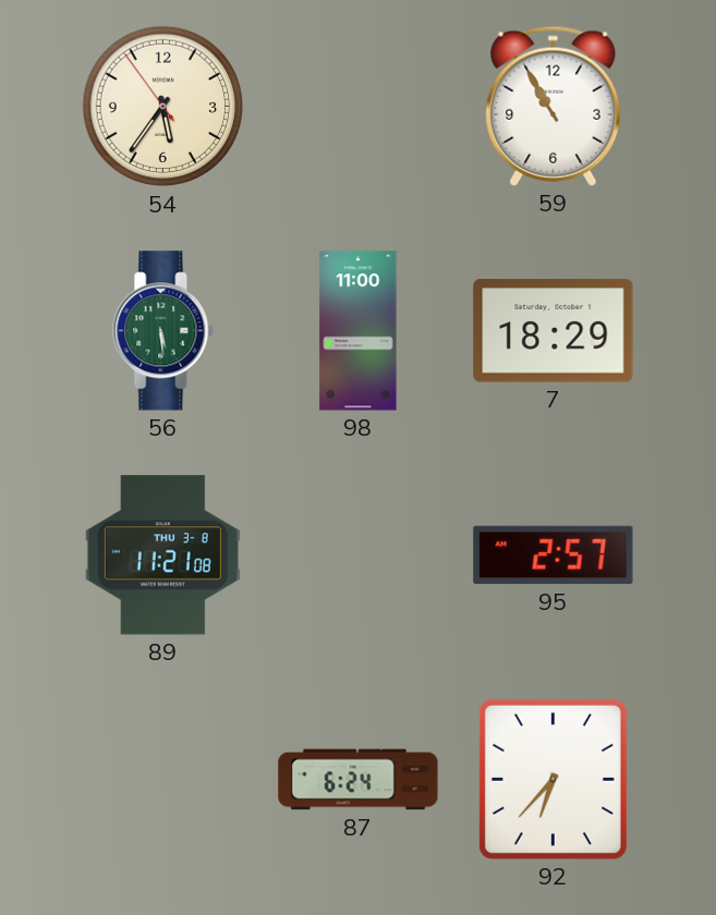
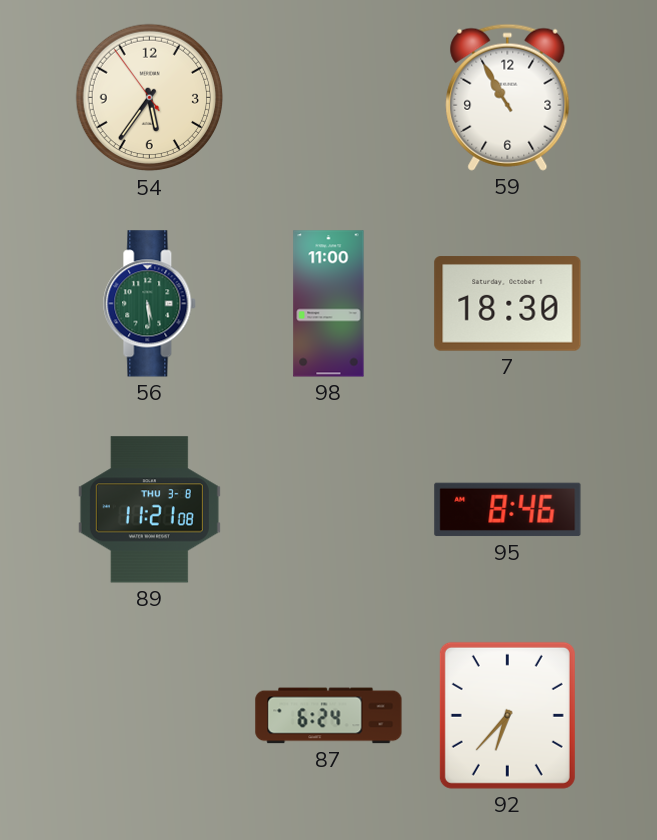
7: 18:29 -> 18:30
95: 2:57 -> 8:46
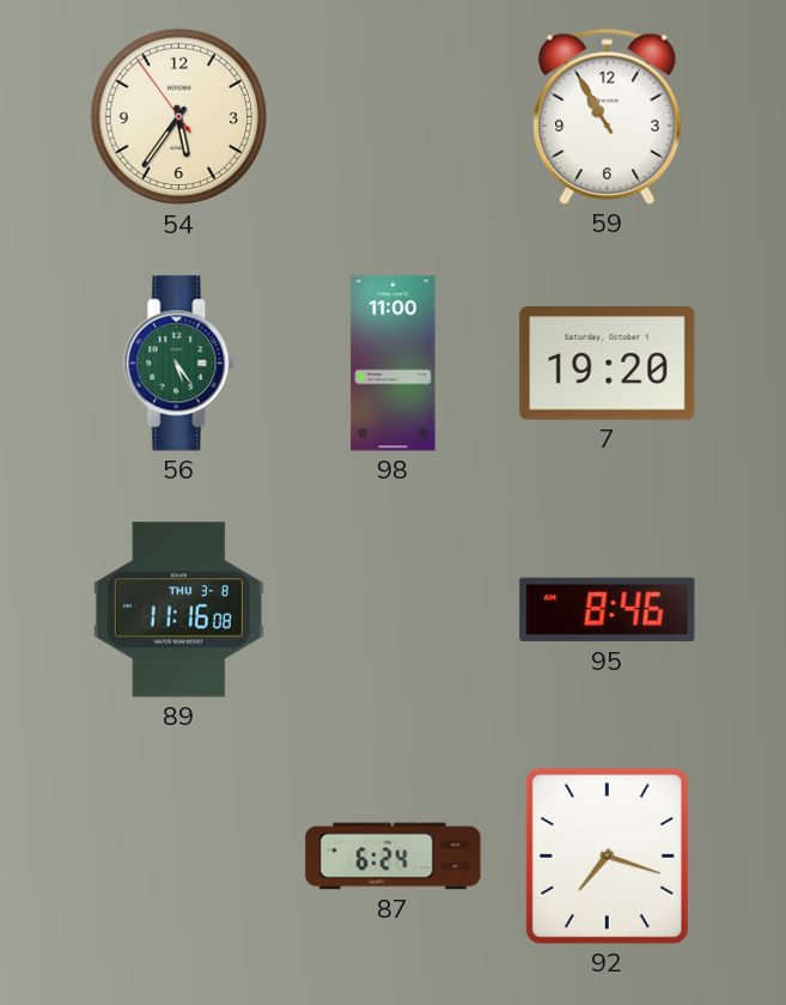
56: 5:29 -> 5:24
7: 18:30 -> 19:20
89: 11:21 -> 11:16
92: 6:37 -> 7:18
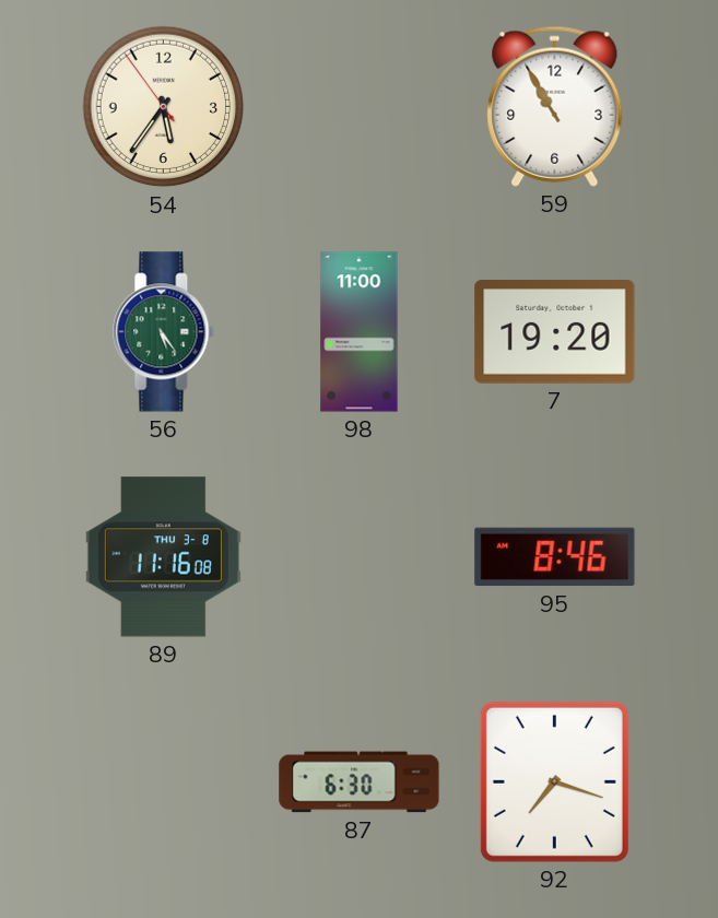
87: 6:24 -> 6:30
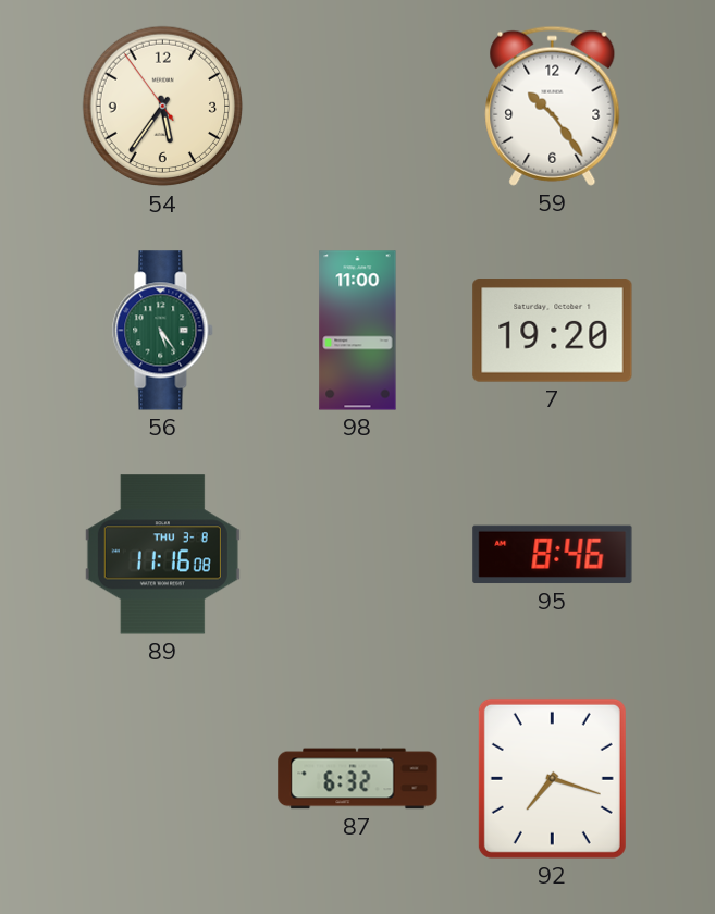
59: 10:55 -> 10:24
87: 6:30 -> 6:32
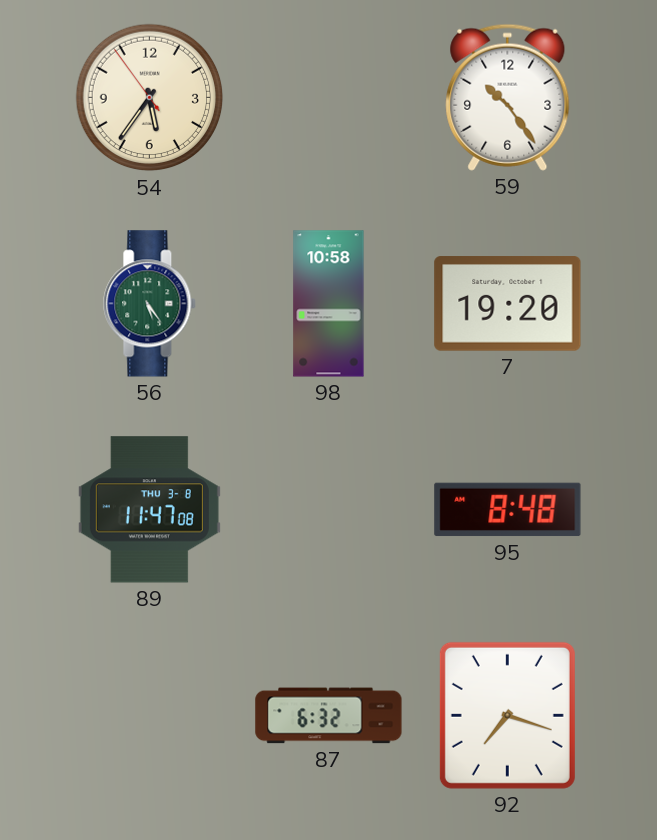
98: 11:00 -> 10:58
89: 11:16 -> 11:47
95: 8:46 -> 8:48
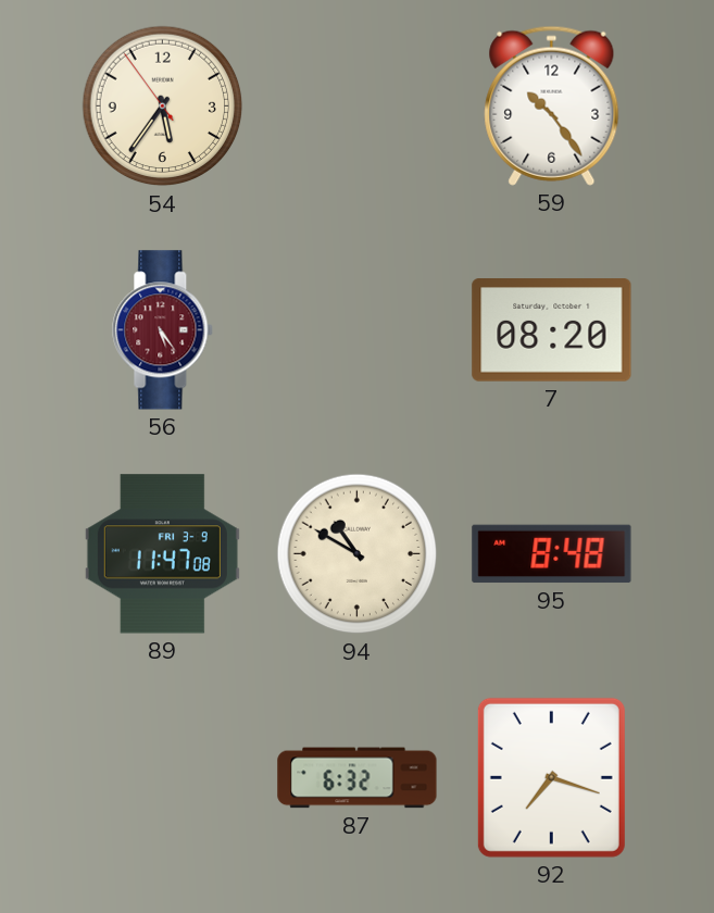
56 dial: green -> burgundy
98: 10:58 -> none
7: 19:20 -> 08:20
89 date: THU 3-8 -> FRI 3-9
94: none -> 10:50
